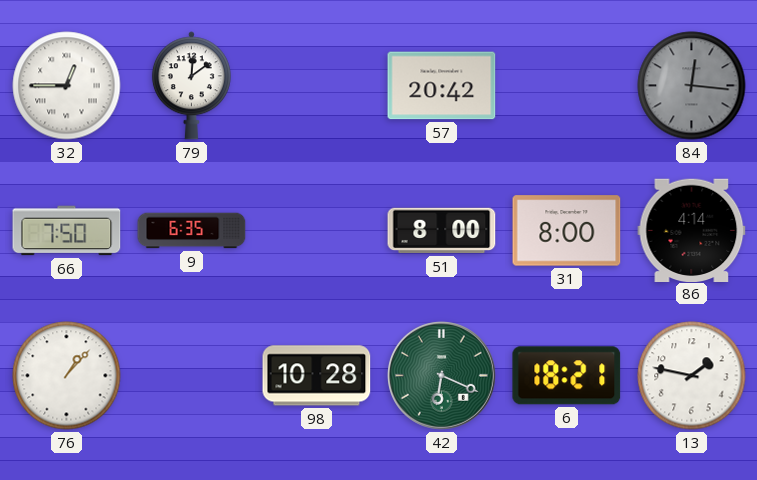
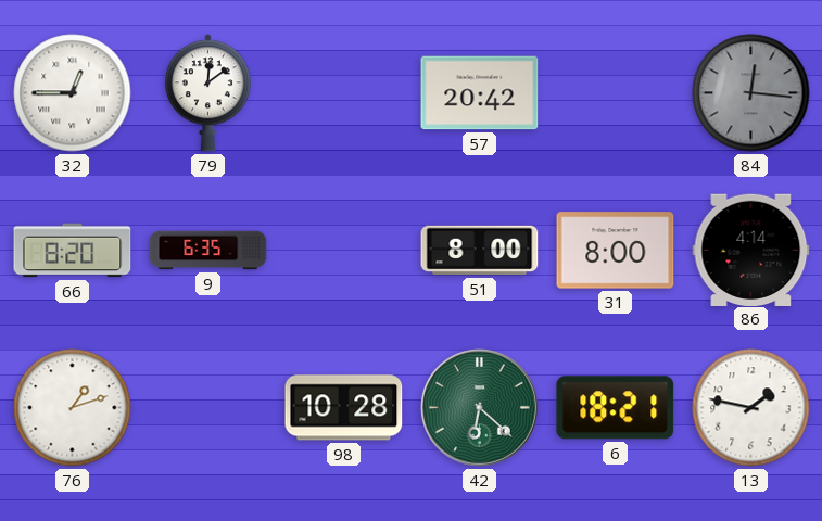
66: 7:50 -> 8:20
76: 1:07 -> 1:12
42: 6:19 -> 6:22
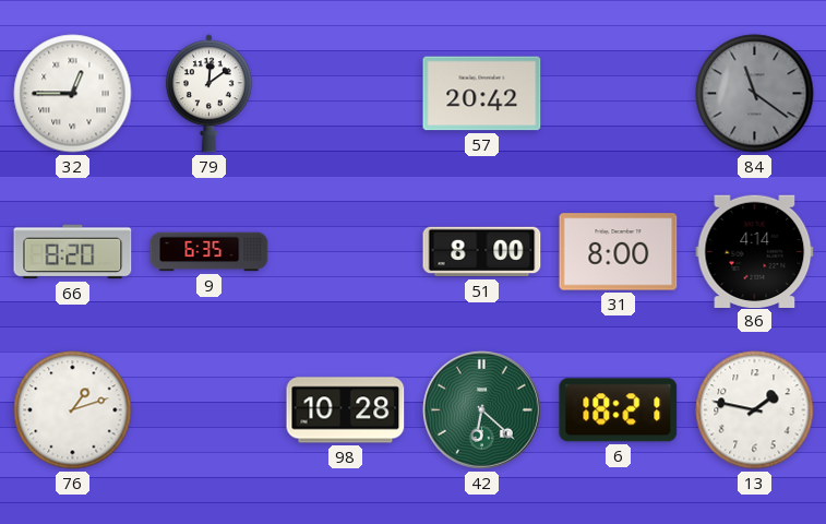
84: 12:16 -> 11:21
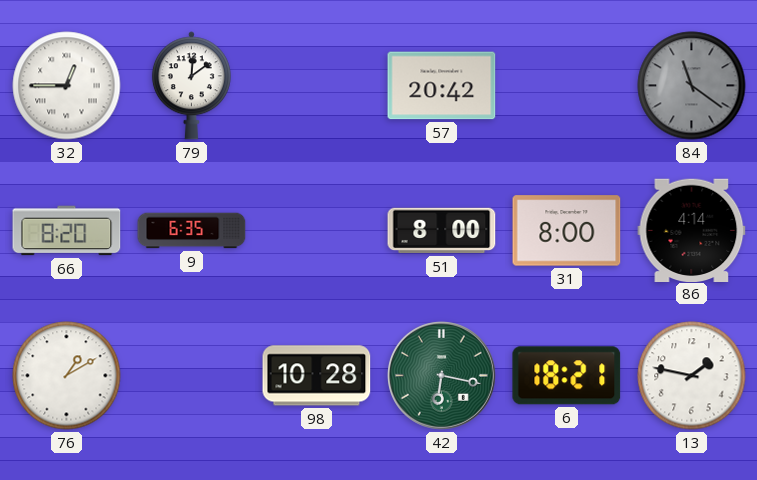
76: 1:12 -> 1:10
42: 6:22 -> 6:17
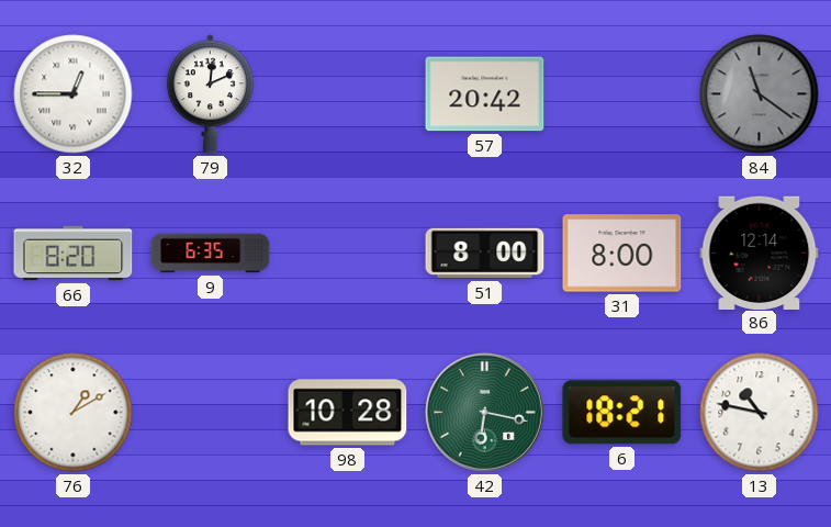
79: 12:09 -> 12:11
86: 4:14 -> 12:14
13: 1:47 -> 10:47
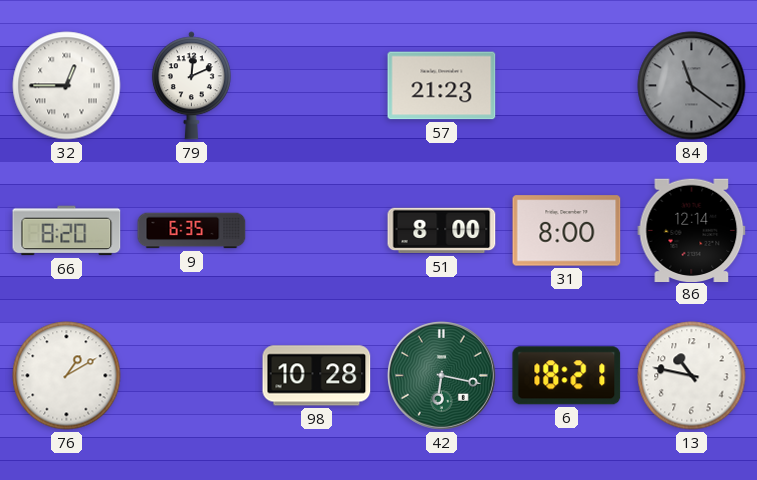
57: 20:42 -> 21:23
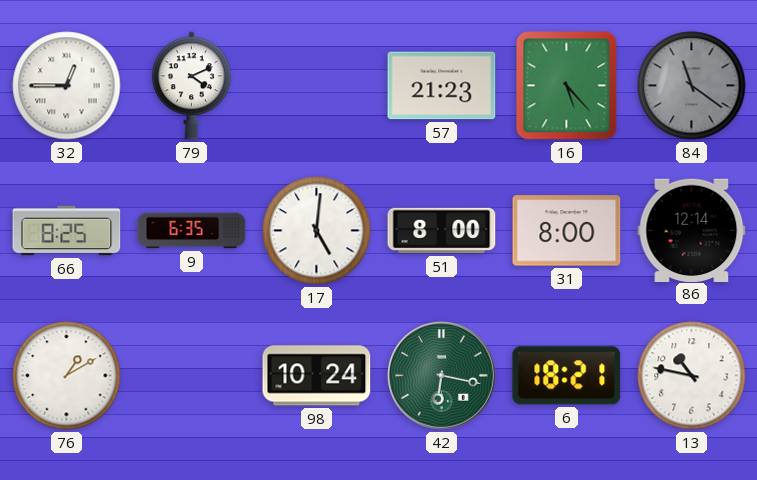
79: 12:11 -> 4:11
16: none -> 5:23
66: 8:20 -> 8:25
17: none -> 5:01
98: 10:28 -> 10:24
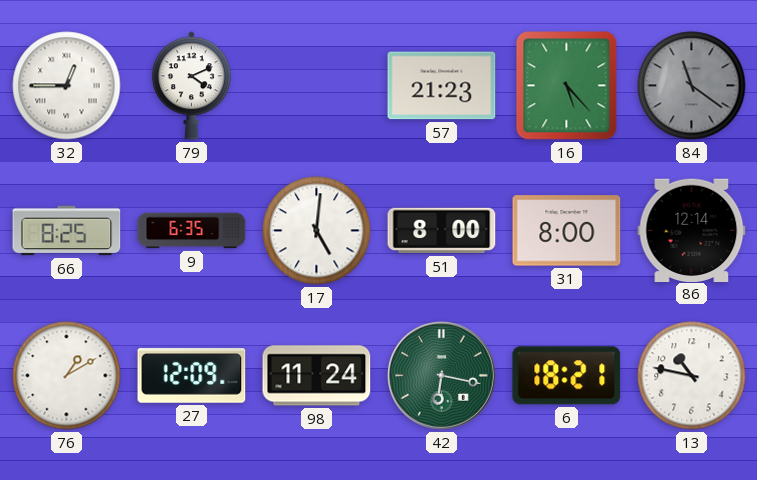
27: none -> 12:09
98: 10:24 -> 11:24
